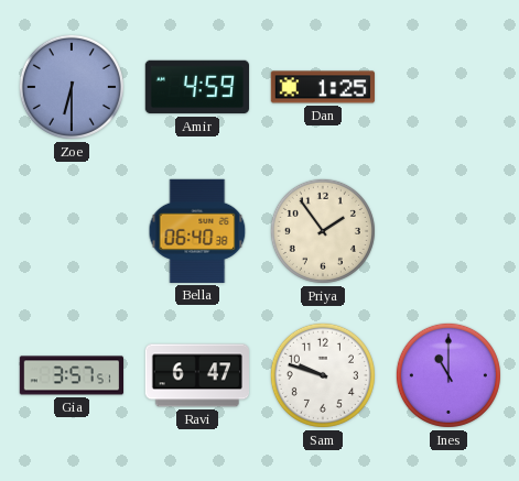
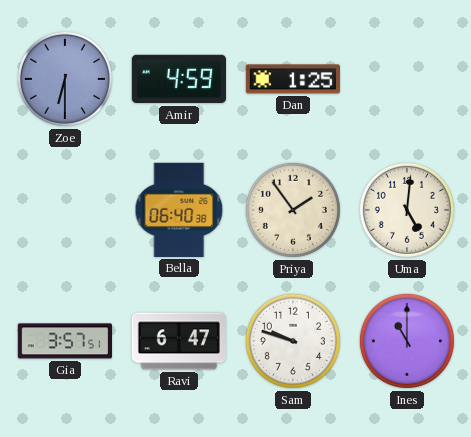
Uma: none -> 5:01
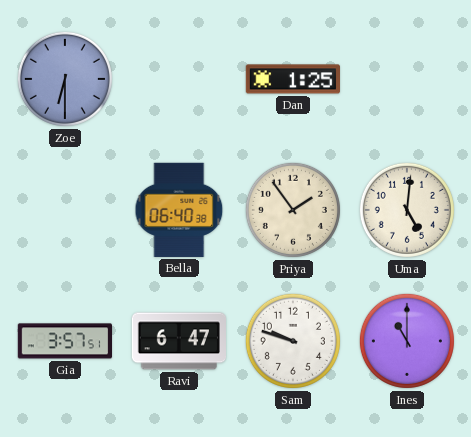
Amir: 4:59 -> none
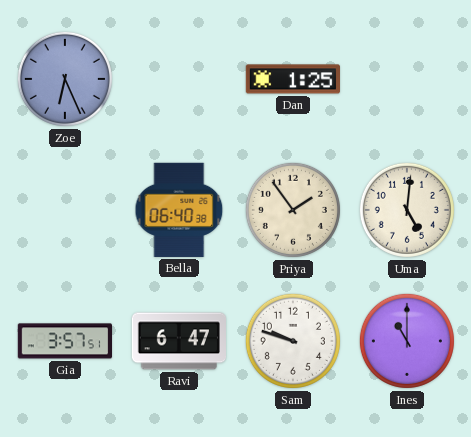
Zoe: 6:30 -> 6:26
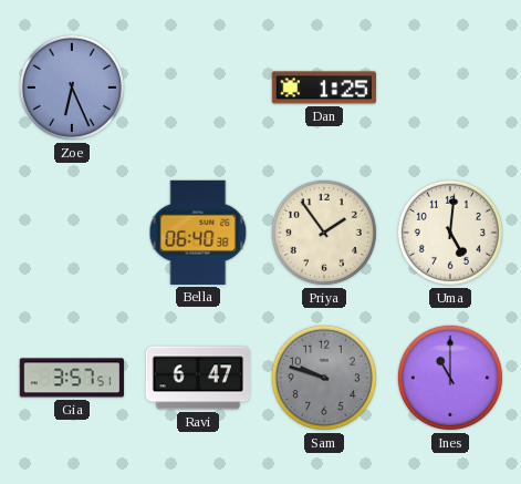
Sam dial: white -> grey
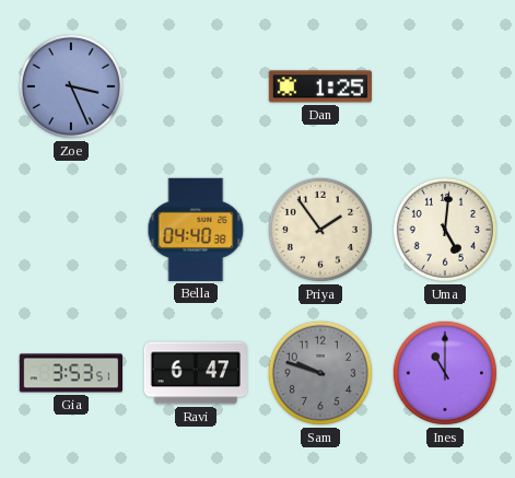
Zoe: 6:26 -> 3:26
Bella: 06:40 -> 04:40
Gia: 3:57 -> 3:53
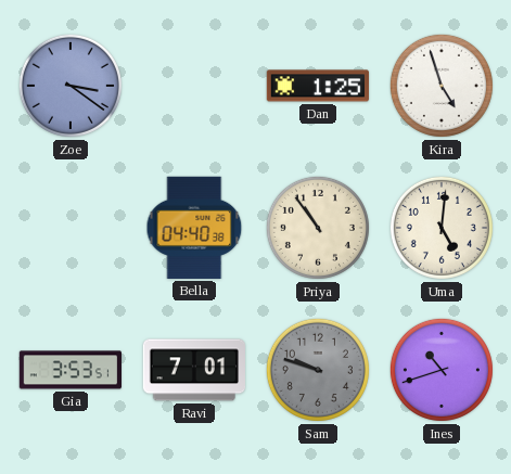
Zoe: 3:26 -> 3:21
Kira: none -> 4:57
Priya: 1:54 -> 10:54
Ravi: 6:47 -> 7:01
Ines: 11:00 -> 10:42
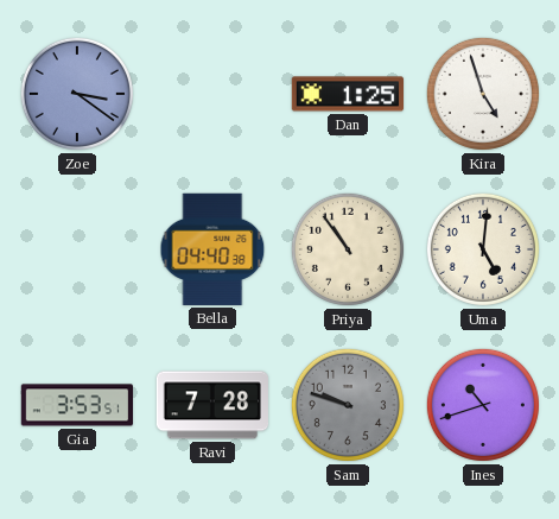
Ravi: 7:01 -> 7:28
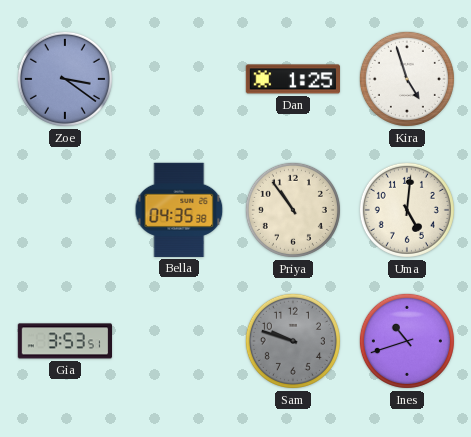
Bella: 04:40 -> 04:35
Ravi: 7:28 -> none
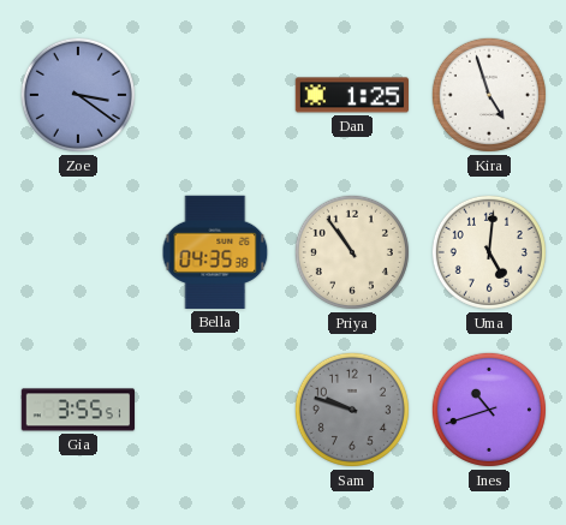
Gia: 3:53 -> 3:55
